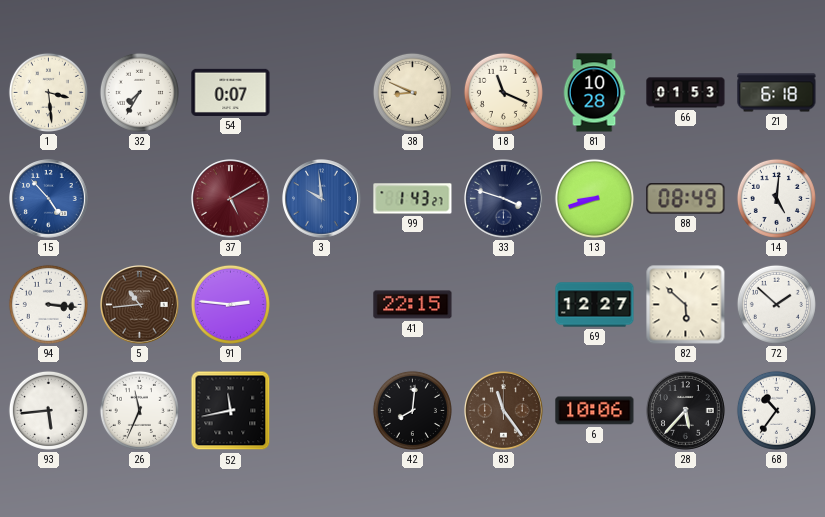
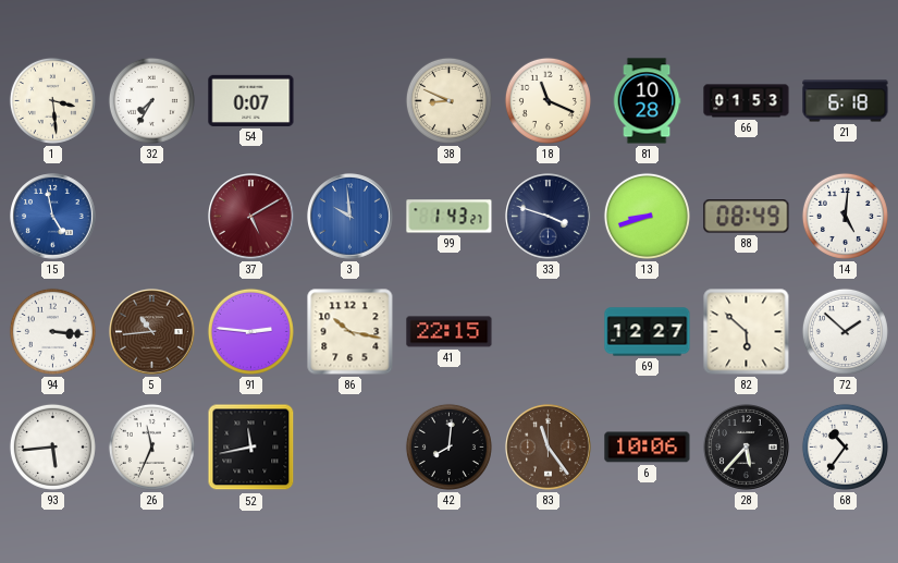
15: 4:53 -> 4:58
86: none -> 10:17
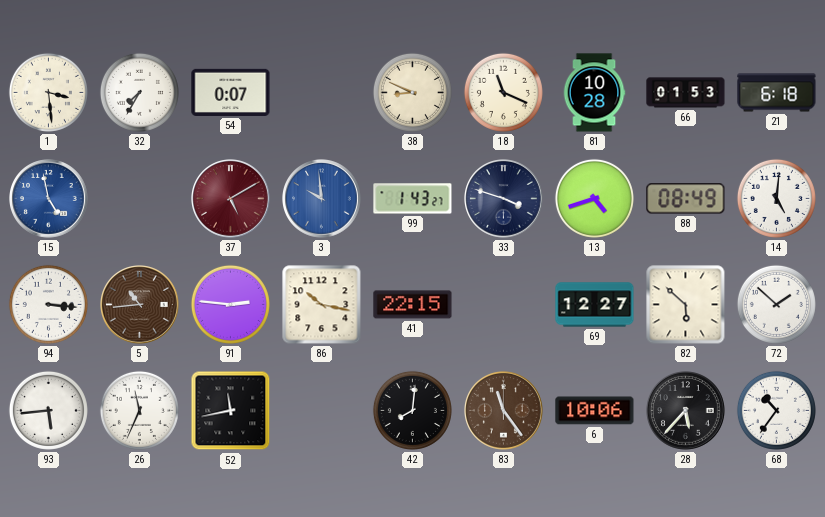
13: 8:42 -> 4:42
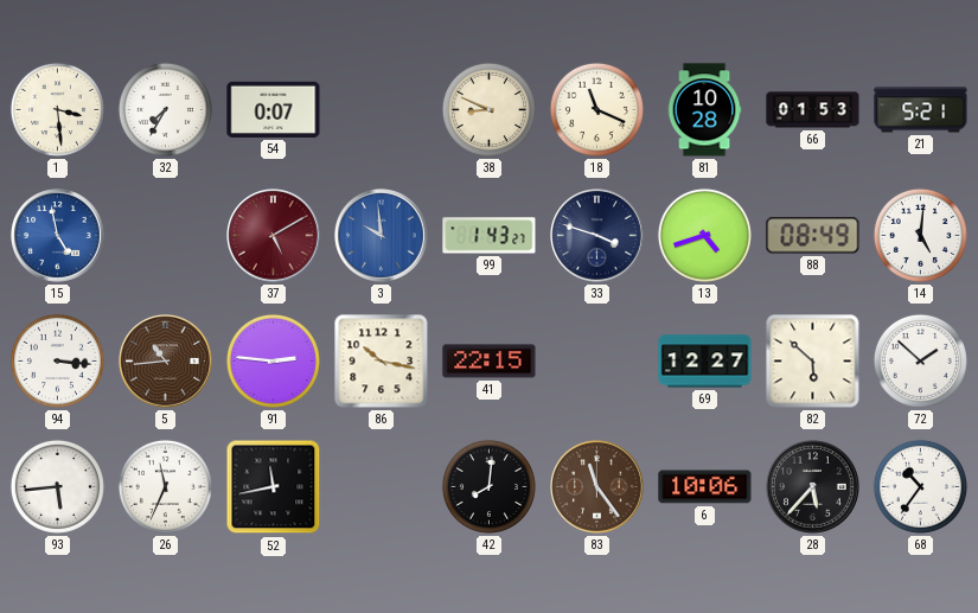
21: 6:18 -> 5:21
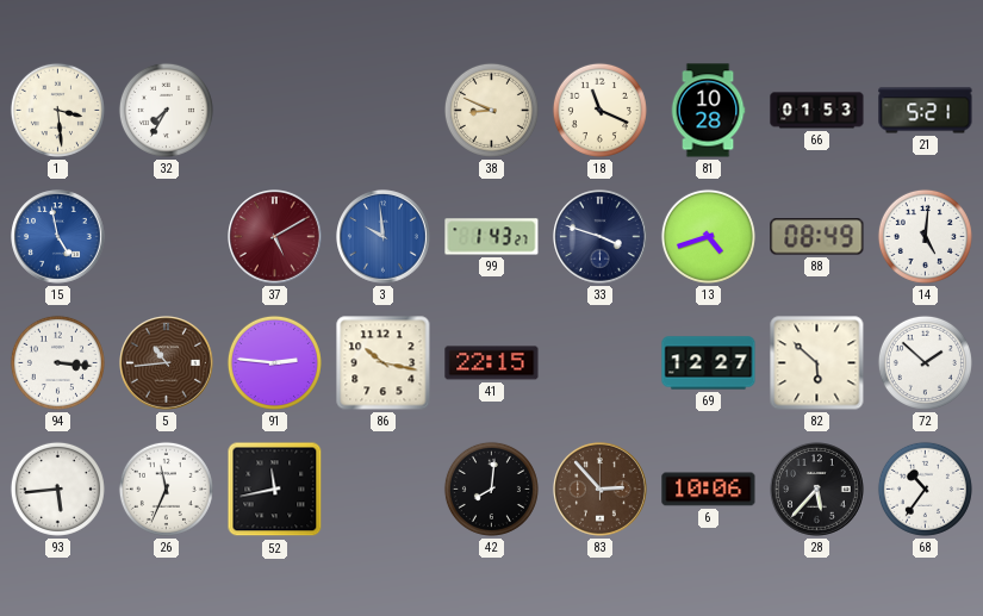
54: 0:07 -> none
83: 11:24 -> 2:53
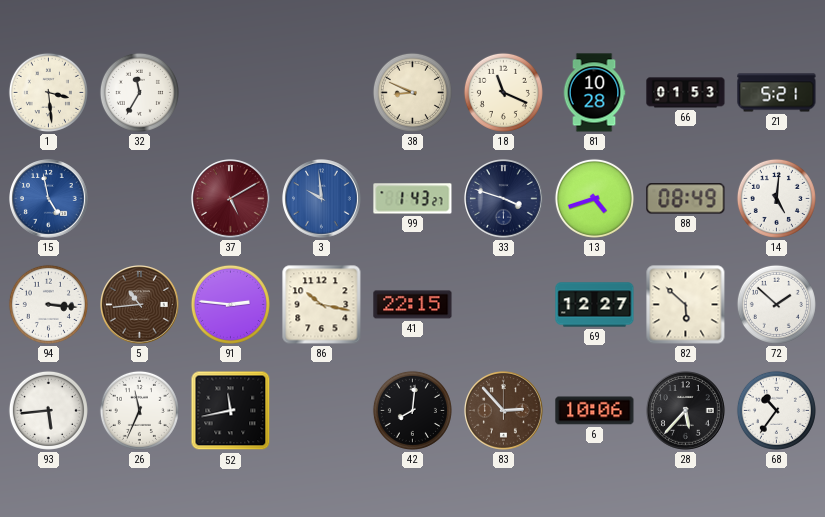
32: 7:35 -> 11:35
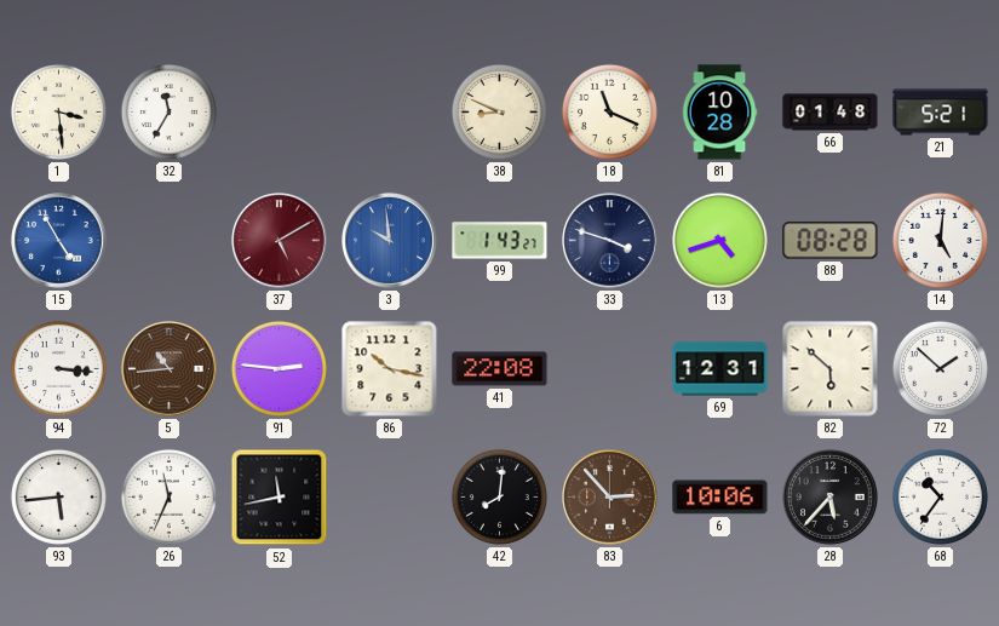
66: 01:53 -> 01:48
15: 4:58 -> 4:55
88: 08:49 -> 08:28
41: 22:15 -> 22:08
69: 12:27 -> 12:31
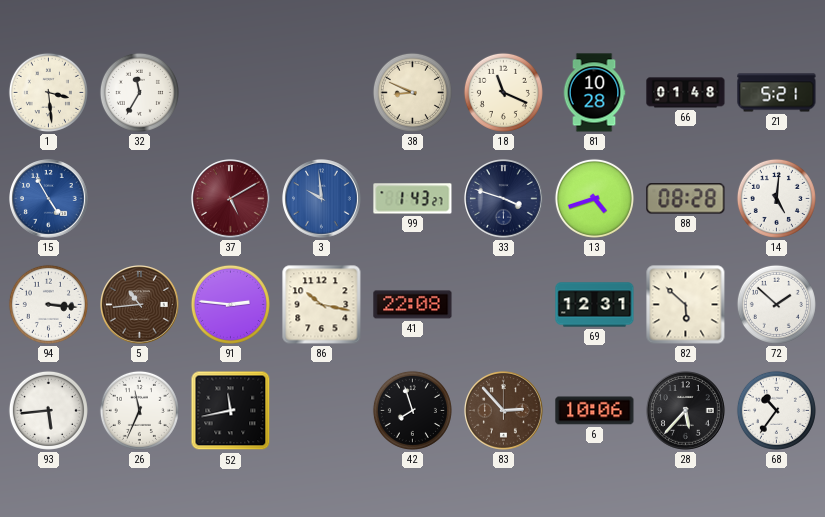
42: 8:01 -> 7:57
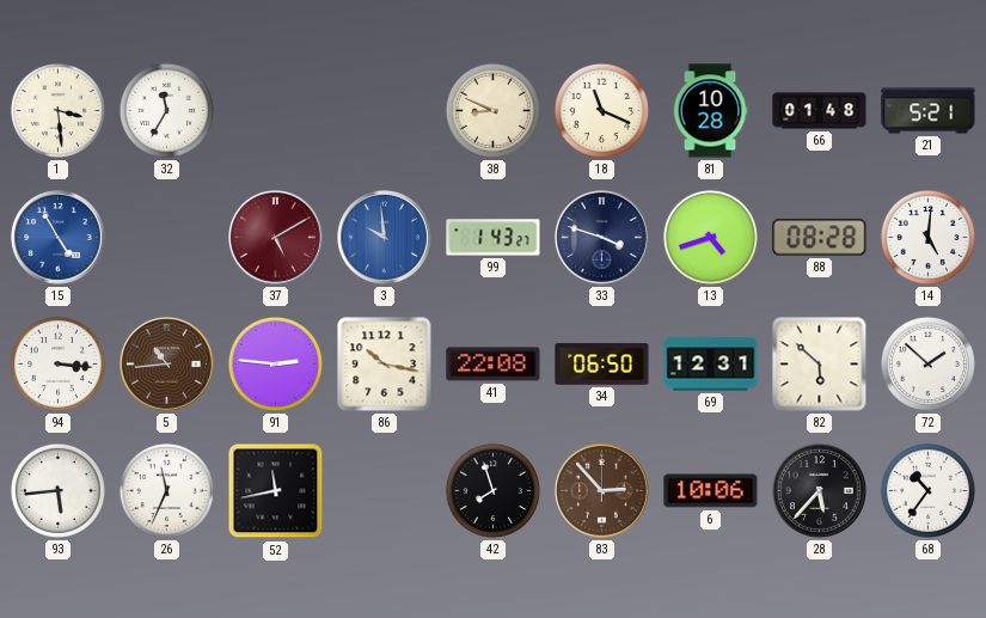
34: none -> 06:50
